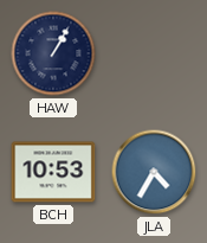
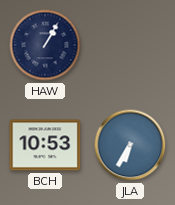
JLA: 4:35 -> 6:35
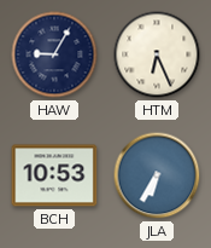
HAW: 1:05 -> 9:05
HTM: none -> 6:26
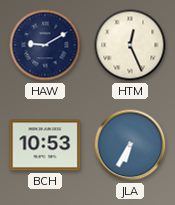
HAW: 9:05 -> 9:10
HTM: 6:26 -> 12:26
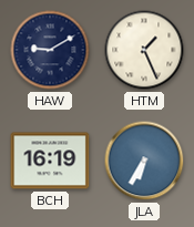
HTM: 12:26 -> 1:26
BCH: 10:53 -> 16:19
